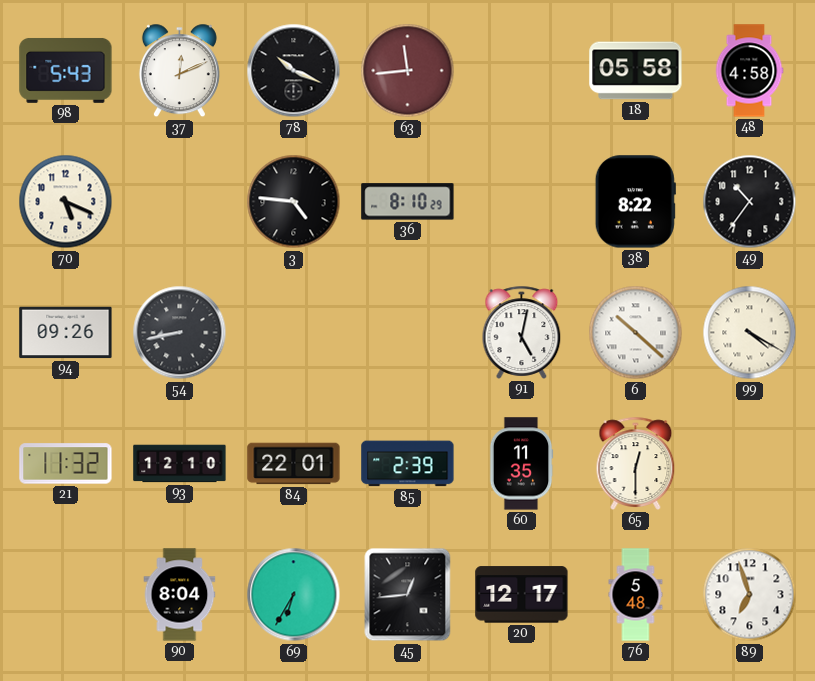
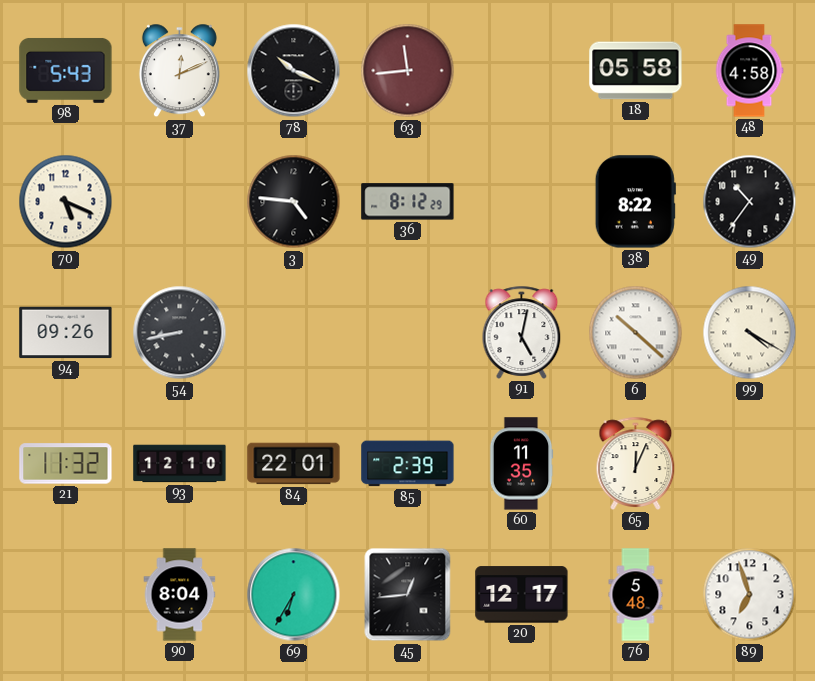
36: 8:10 -> 8:12
65: 12:30 -> 12:04
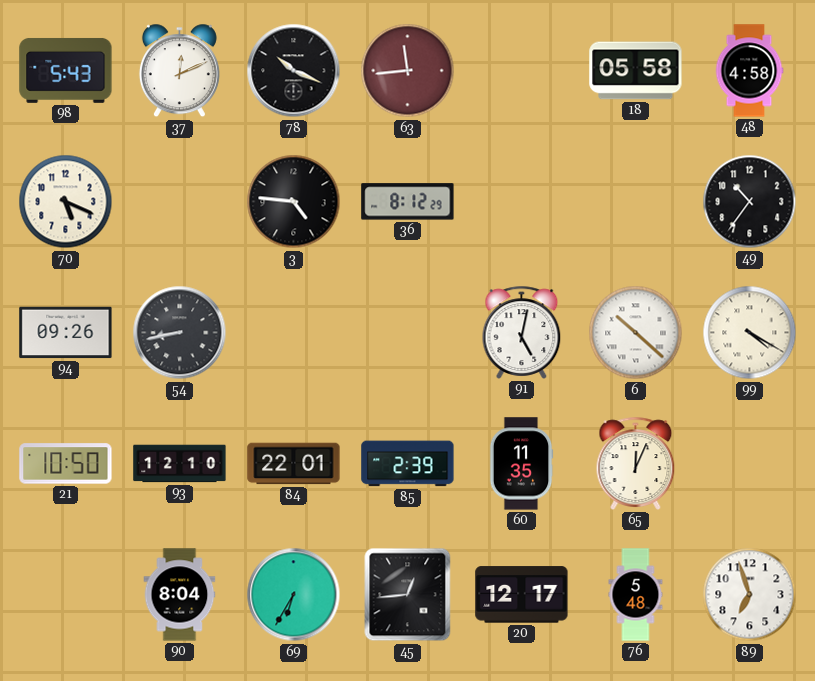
38: 8:22 -> none
21: 11:32 -> 10:50
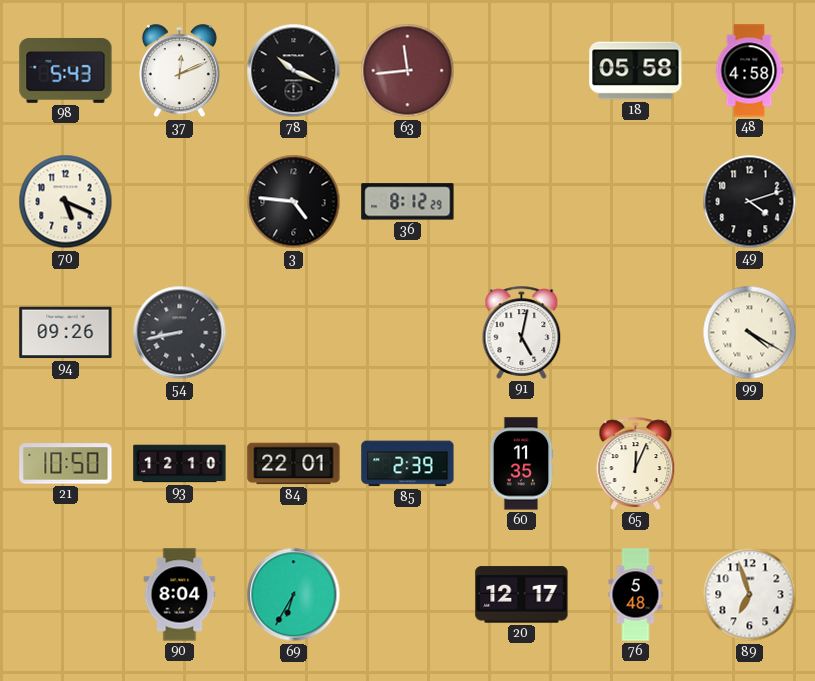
49: 10:36 -> 4:12
6: 10:22 -> none
45: 12:44 -> none
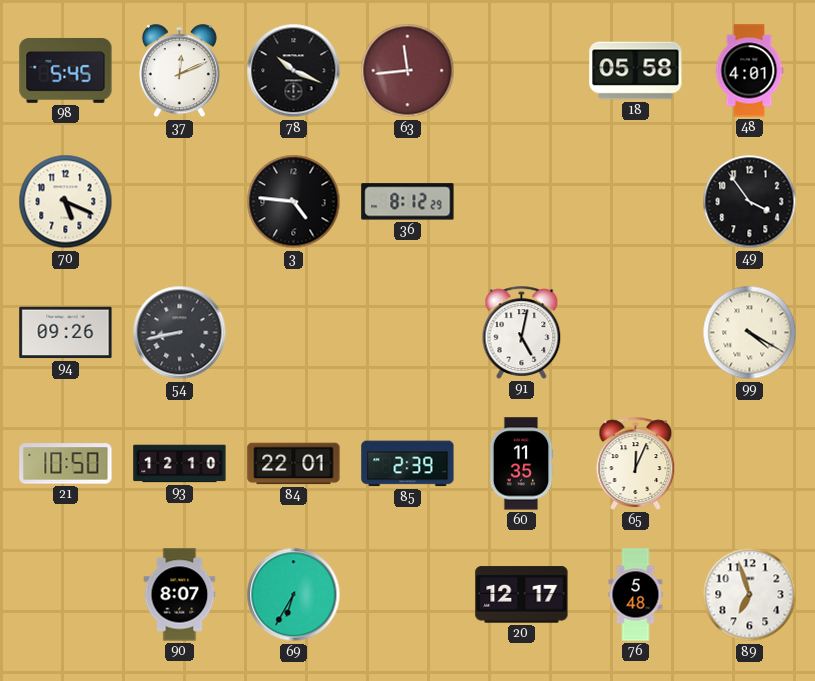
98: 5:43 -> 5:45
48: 4:58 -> 4:01
49: 4:12 -> 3:54
90: 8:04 -> 8:07
